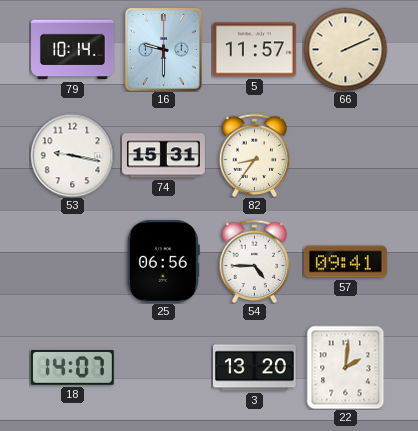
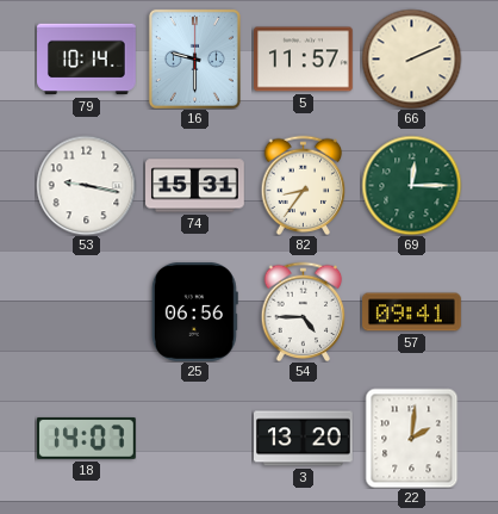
69: none -> 12:15
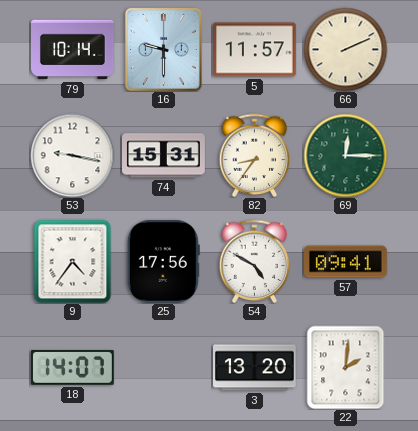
9: none -> 4:36
25: 06:56 -> 17:56
54: 4:45 -> 4:50
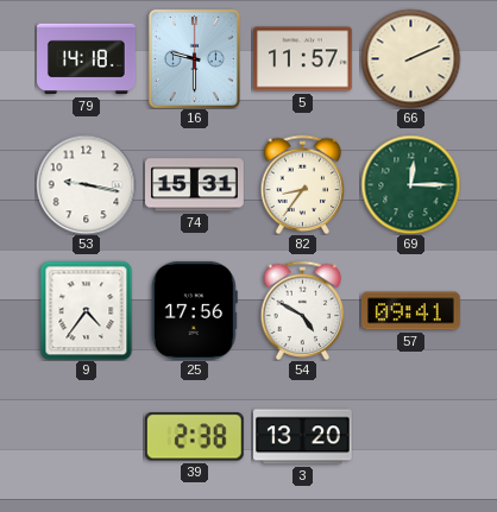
79: 10:14 -> 14:18
18: 14:07 -> none
39: none -> 2:38
22: 2:01 -> none
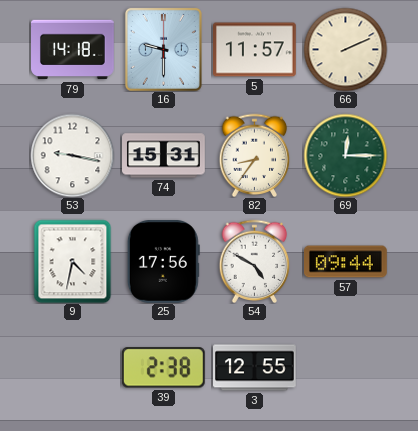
9: 4:36 -> 4:32
57: 09:41 -> 09:44
3: 13:20 -> 12:55
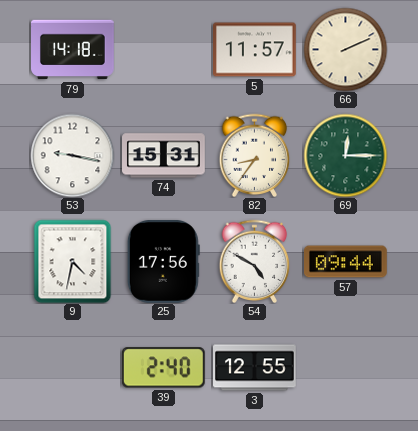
16: 9:30 -> none
39: 2:38 -> 2:40
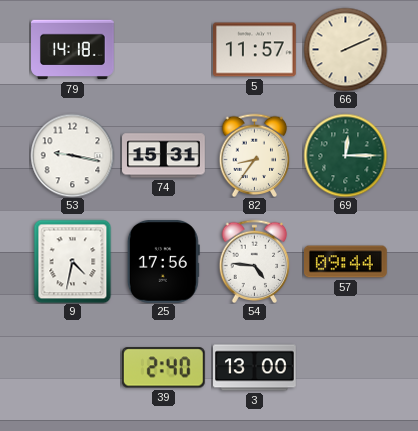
54: 4:50 -> 4:46
3: 12:55 -> 13:00
